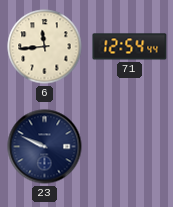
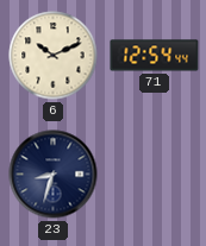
6: 11:44 -> 10:11
23: 9:49 -> 8:33
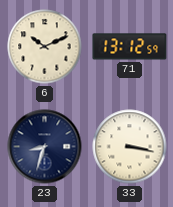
71: 12:54 -> 13:12
33: none -> 3:17
